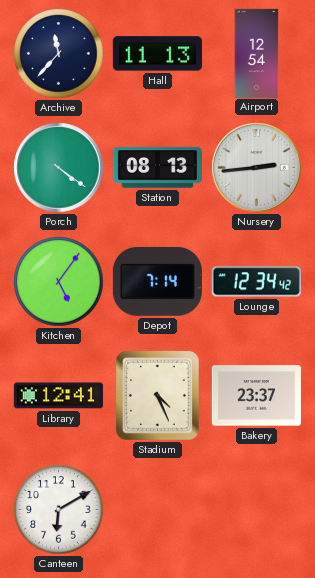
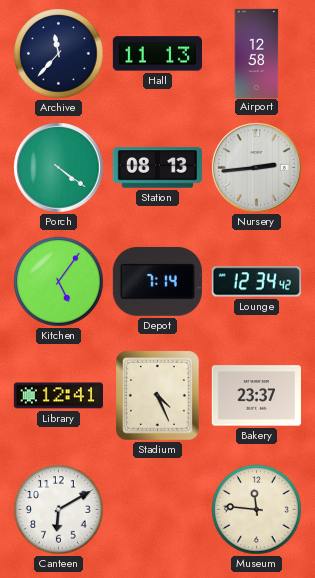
Airport: 12:54 -> 12:58
Museum: none -> 11:46
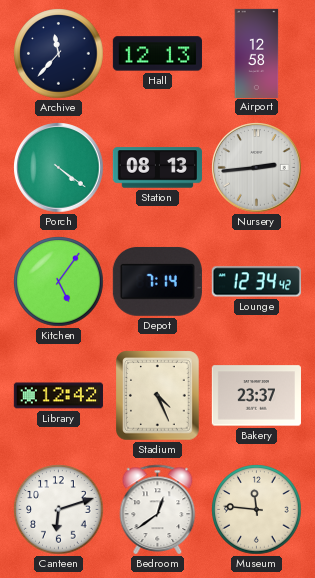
Hall: 11:13 -> 12:13
Library: 12:41 -> 12:42
Canteen: 6:10 -> 6:12
Bedroom: none -> 12:39
